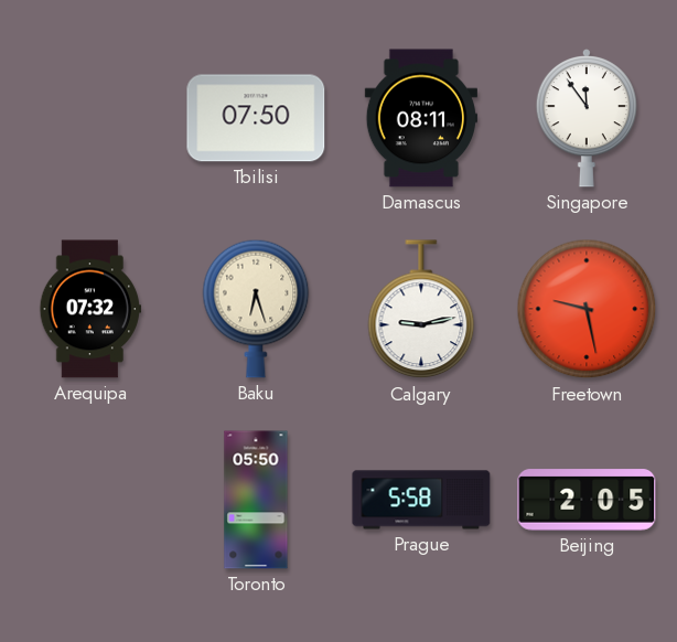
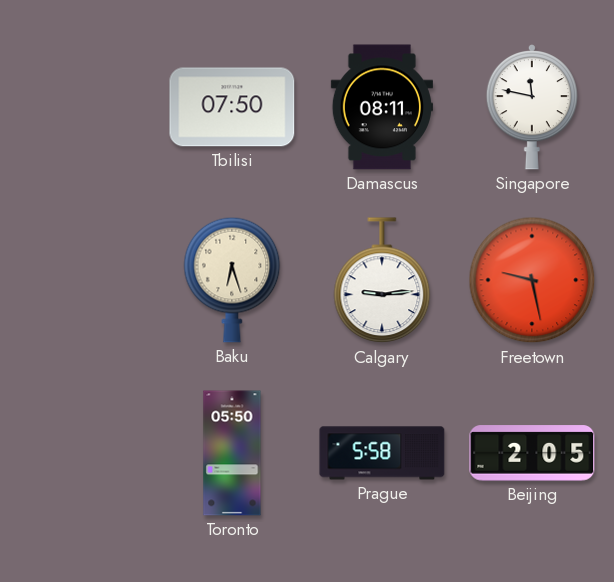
Singapore: 11:54 -> 11:47
Arequipa: 07:32 -> none
Calgary: 9:13 -> 9:14
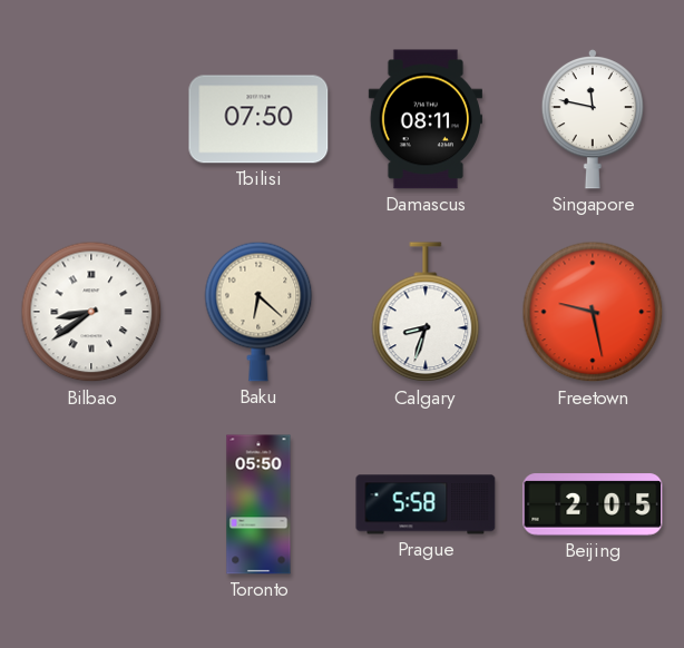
Bilbao: none -> 8:39
Baku: 6:27 -> 6:22
Calgary: 9:14 -> 8:33
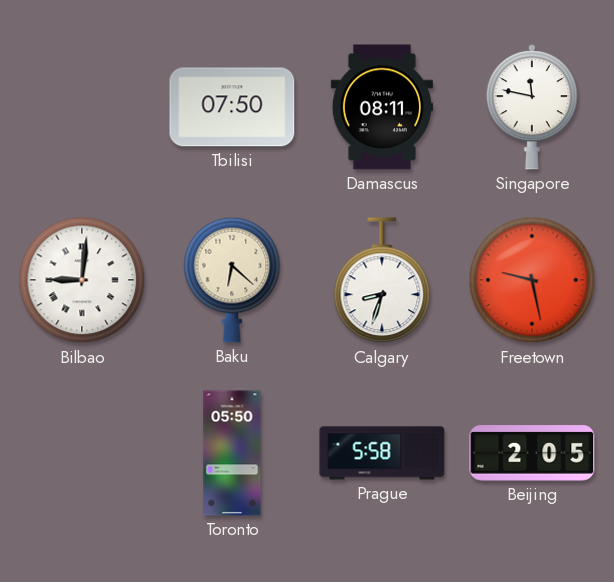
Bilbao: 8:39 -> 9:01
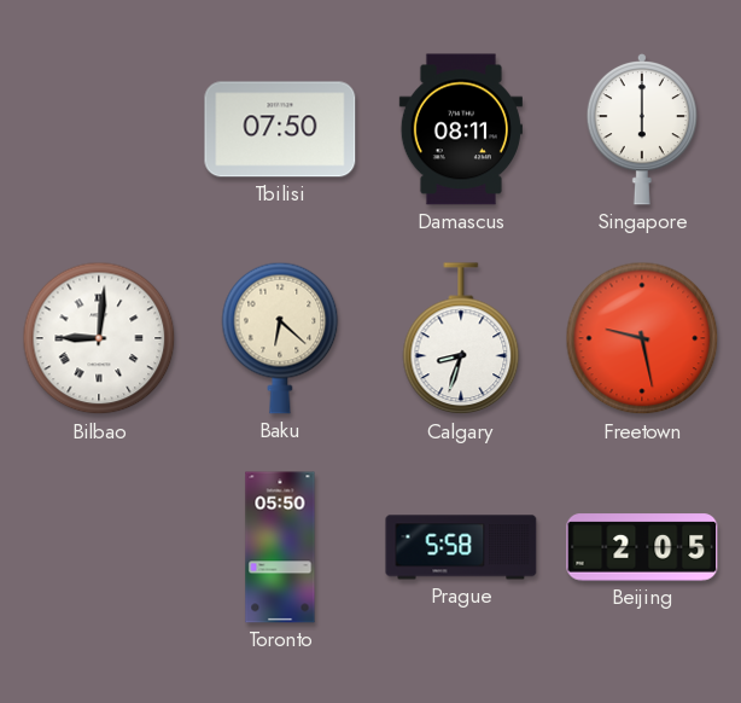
Singapore: 11:47 -> 6:00
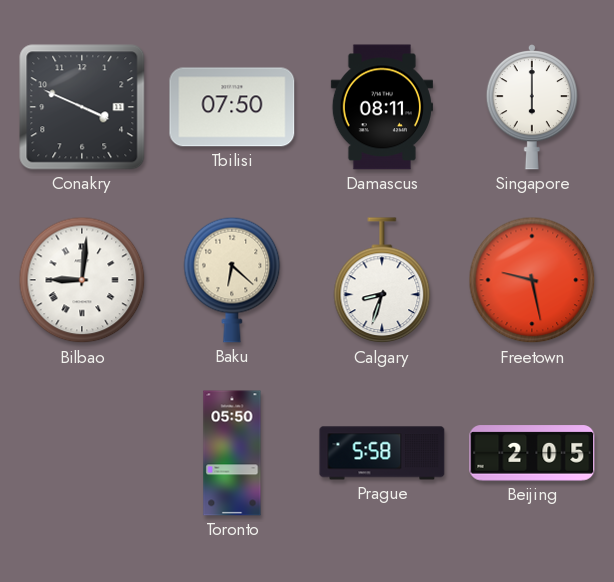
Conakry: none -> 3:49
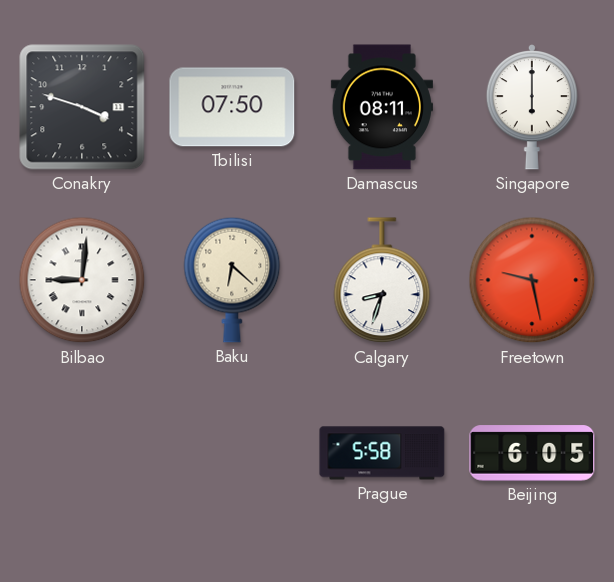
Conakry: 3:49 -> 3:48
Toronto: 05:50 -> none
Beijing: 2:05 -> 6:05
